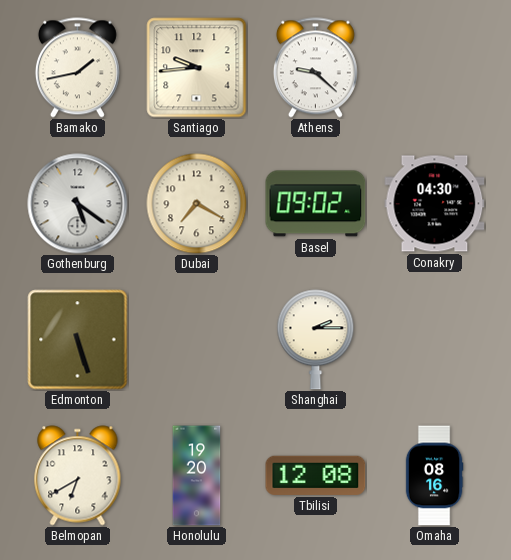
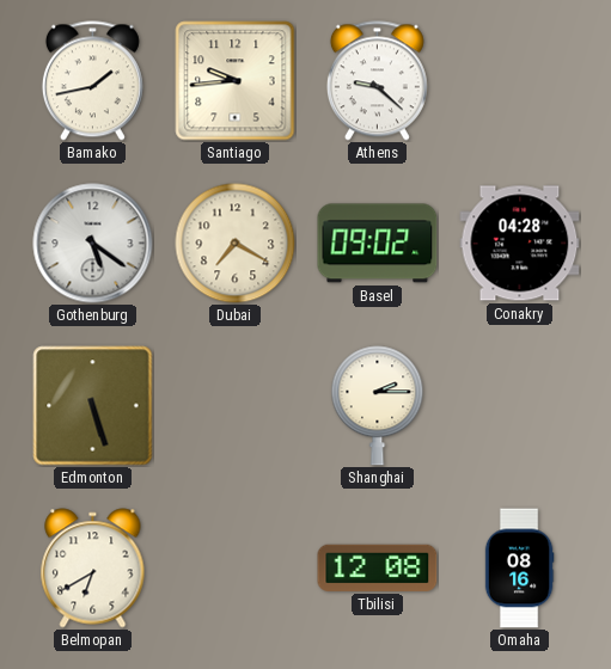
Conakry: 04:30 -> 04:28
Honolulu: 19:20 -> none
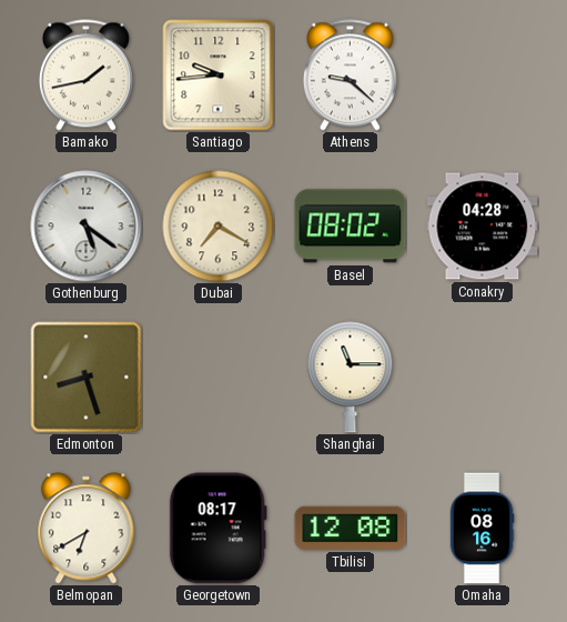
Basel: 09:02 -> 08:02
Edmonton: 5:27 -> 8:27
Shanghai: 2:15 -> 11:15
Georgetown: none -> 08:17
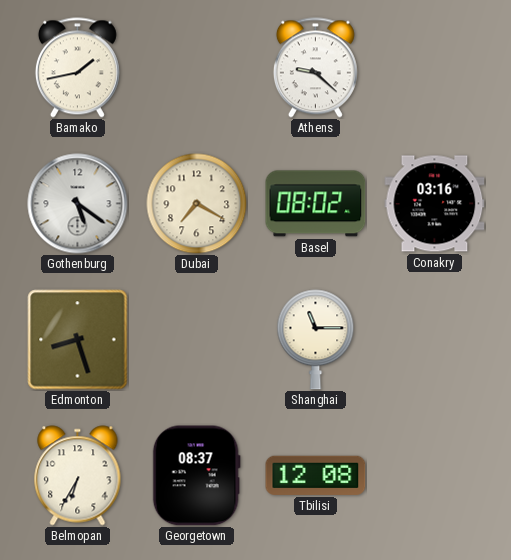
Santiago: 9:44 -> none
Conakry: 04:28 -> 03:16
Belmopan: 6:40 -> 6:35
Georgetown: 08:17 -> 08:37
Omaha: 08:16 -> none
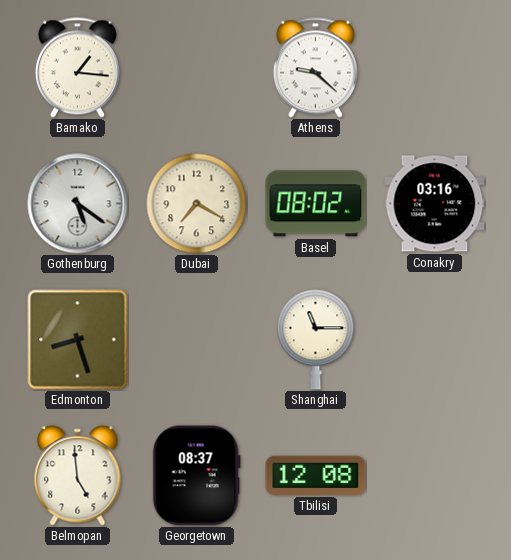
Bamako: 1:43 -> 1:16
Belmopan: 6:35 -> 4:59
